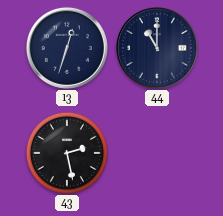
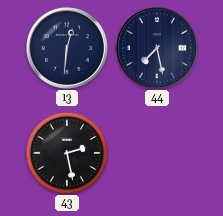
13: 12:33 -> 12:31
44: 11:00 -> 7:28
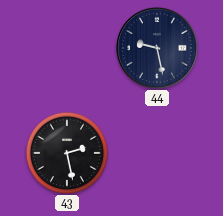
13: 12:31 -> none
44: 7:28 -> 9:28
